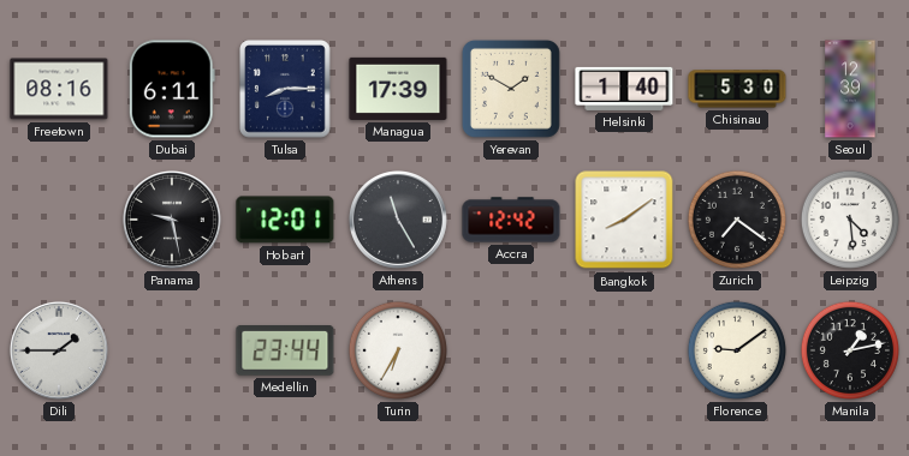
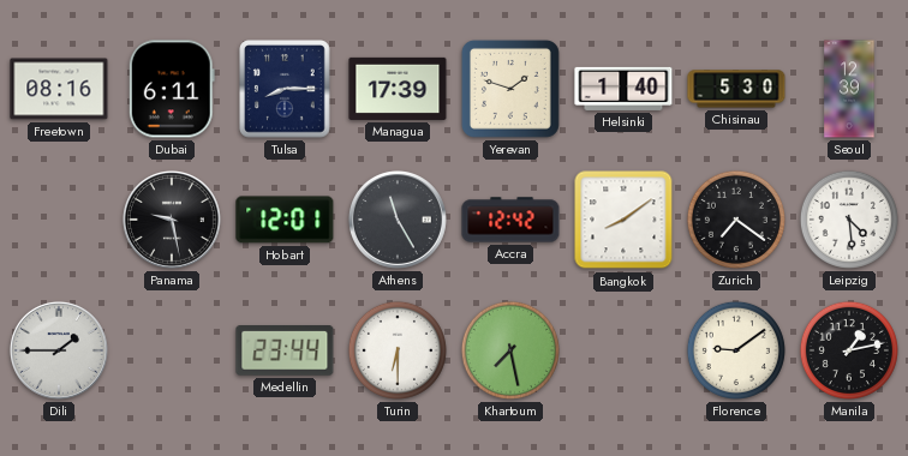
Yerevan: 1:50 -> 1:48
Turin: 6:35 -> 6:30
Khartoum: none -> 7:28
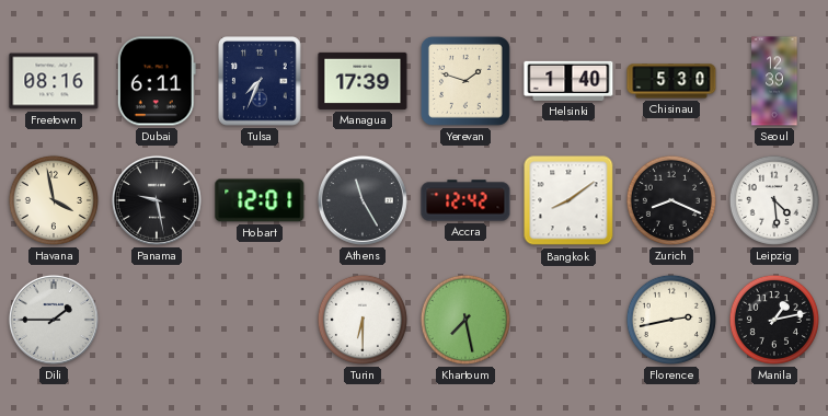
Tulsa: 8:15 -> 7:34
Havana: none -> 3:58
Zurich: 7:21 -> 8:19
Medellin: 23:44 -> none
Florence: 9:09 -> 2:43
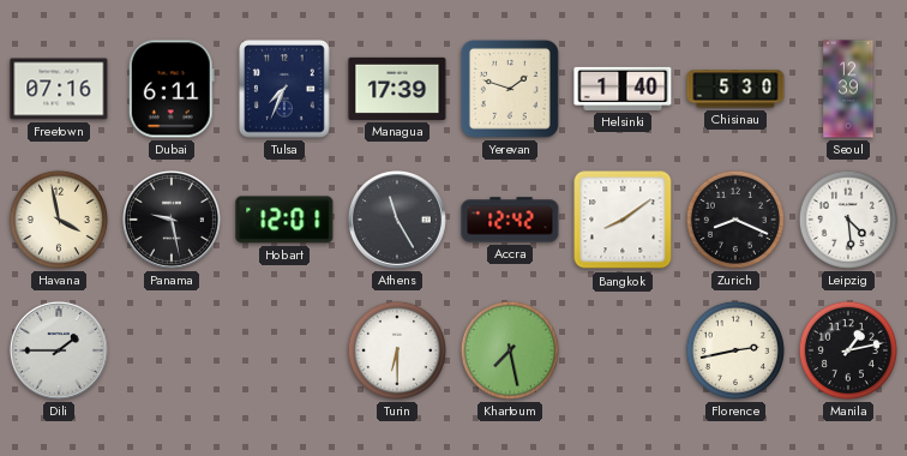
Freetown: 08:16 -> 07:16
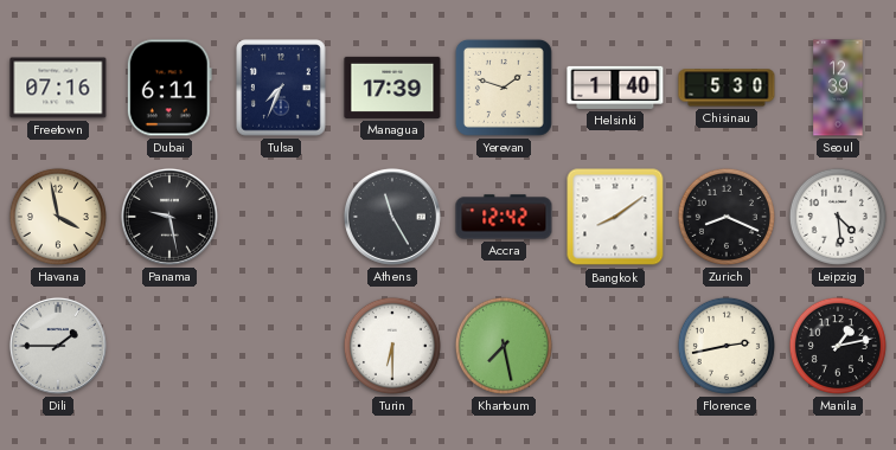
Hobart: 12:01 -> none
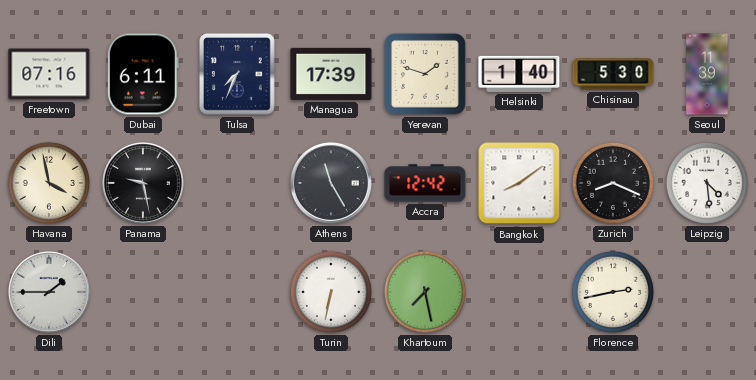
Seoul: 12:39 -> 11:39
Turin: 6:30 -> 6:32
Manila: 1:13 -> none
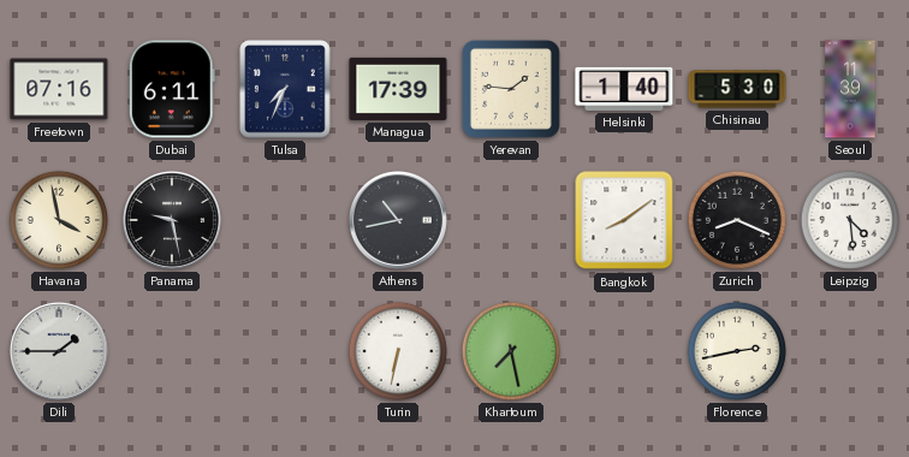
Yerevan: 1:48 -> 1:46
Athens: 11:25 -> 10:43
Accra: 12:42 -> none
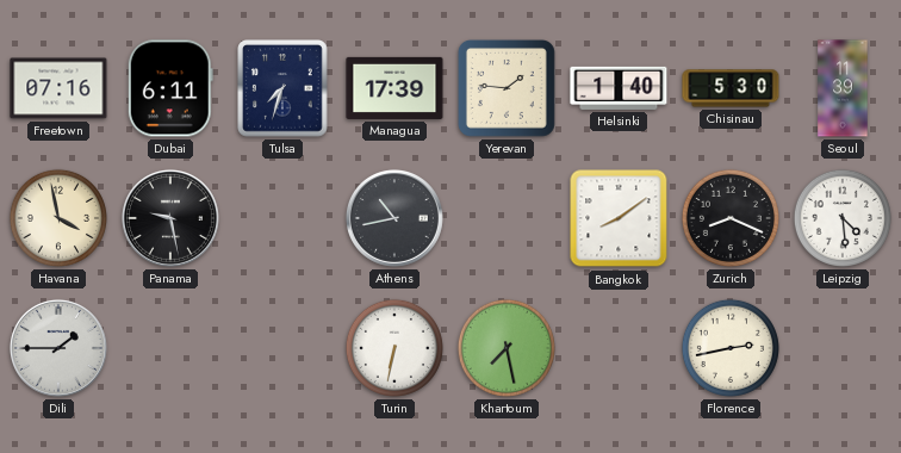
Tulsa: 7:34 -> 7:33
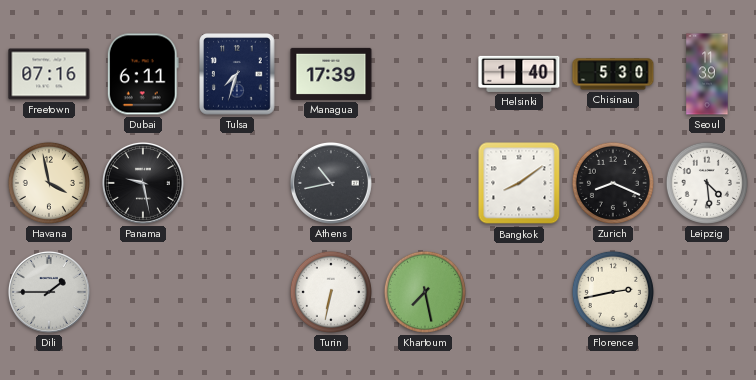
Yerevan: 1:46 -> none
